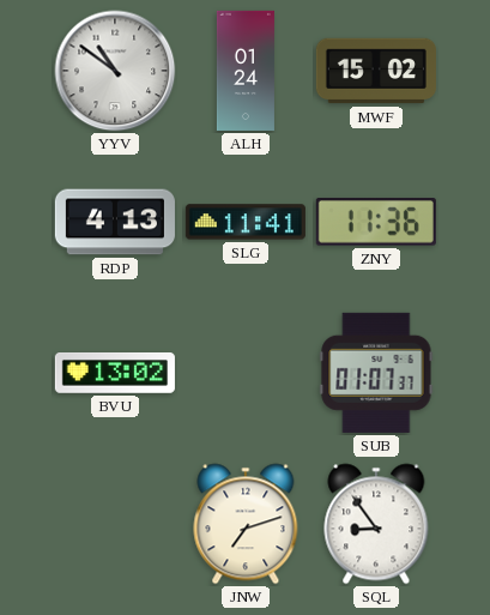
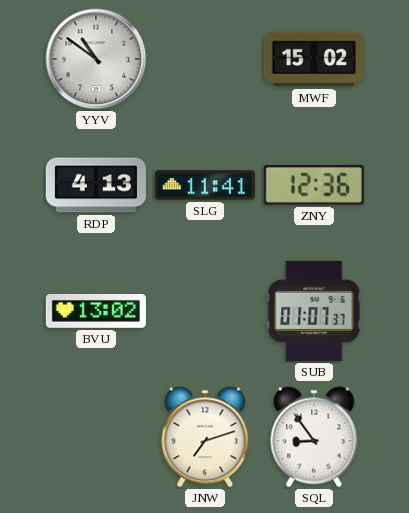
ALH: 01:24 -> none
ZNY: 11:36 -> 12:36
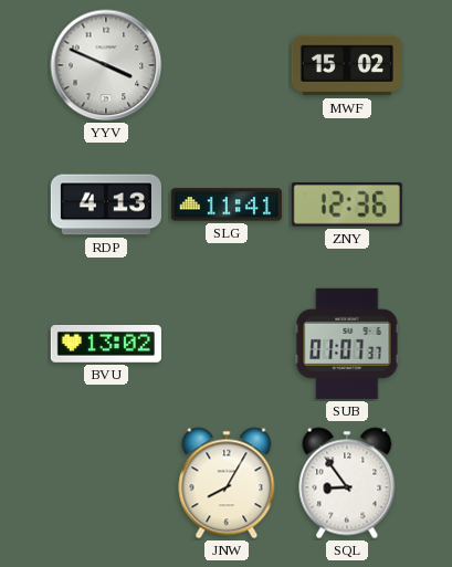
YYV: 10:51 -> 3:49
JNW: 7:12 -> 8:05
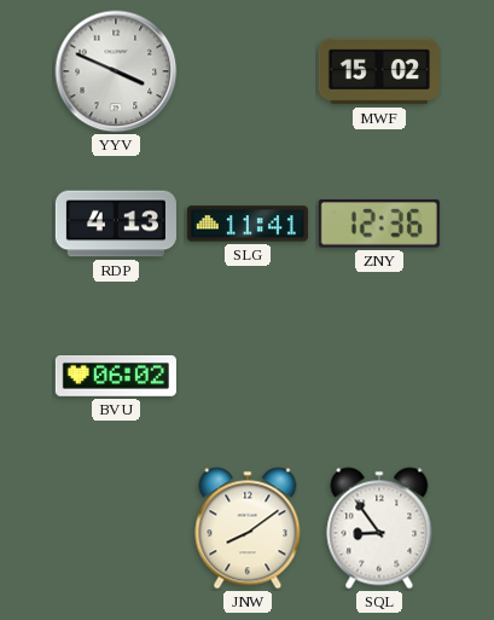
BVU: 13:02 -> 06:02
SUB: 01:07 -> none
JNW: 8:05 -> 8:09
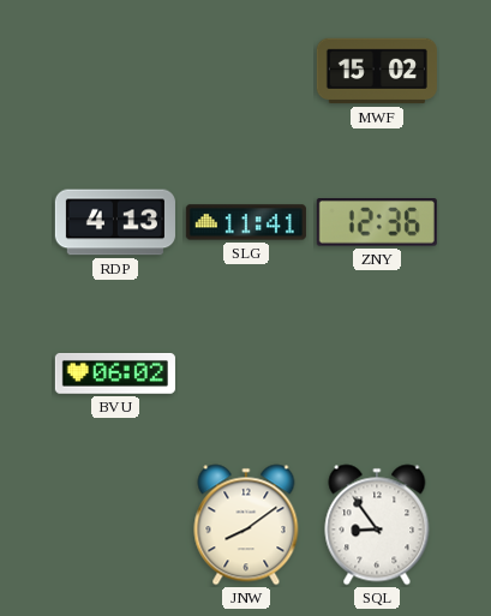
YYV: 3:49 -> none
